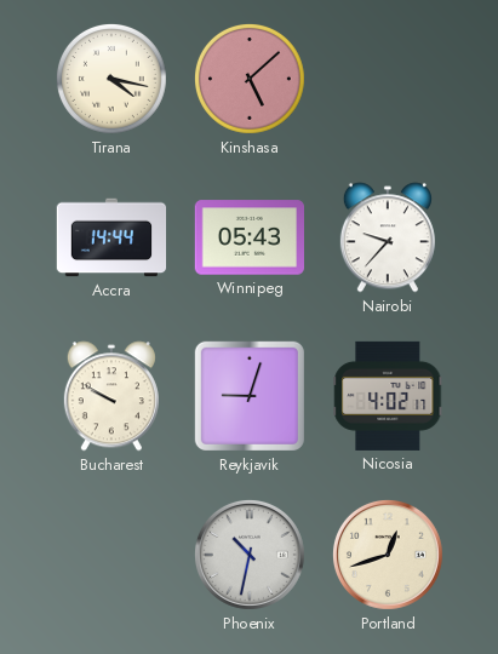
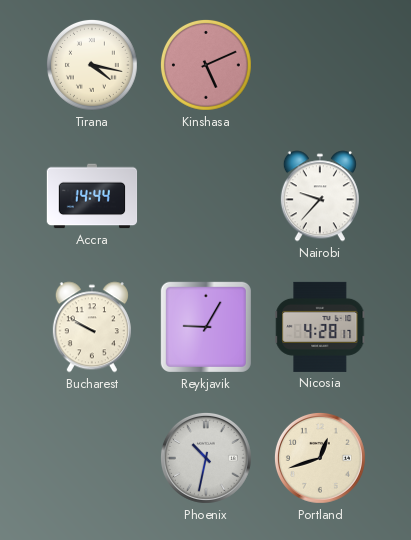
Kinshasa: 5:08 -> 5:11
Winnipeg: 05:43 -> none
Reykjavik: 9:03 -> 9:05
Nicosia: 4:02 -> 4:28
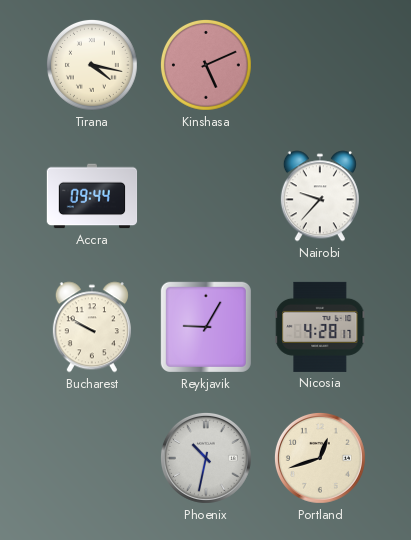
Accra: 14:44 -> 09:44
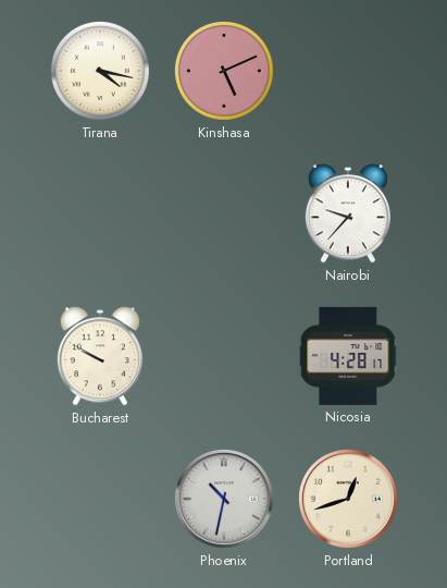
Accra: 09:44 -> none
Reykjavik: 9:05 -> none
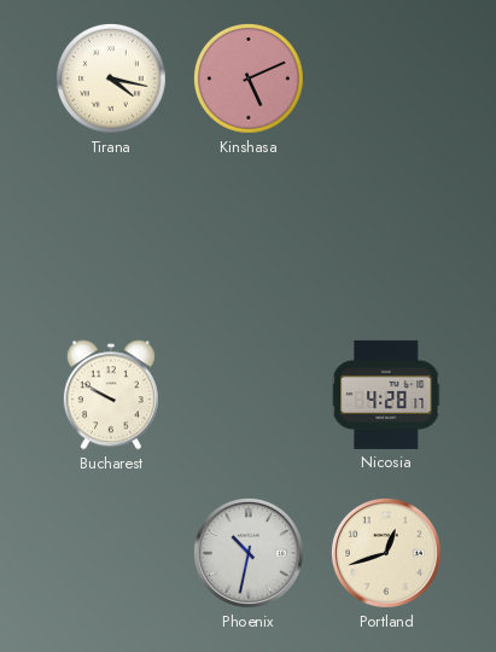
Nairobi: 9:37 -> none
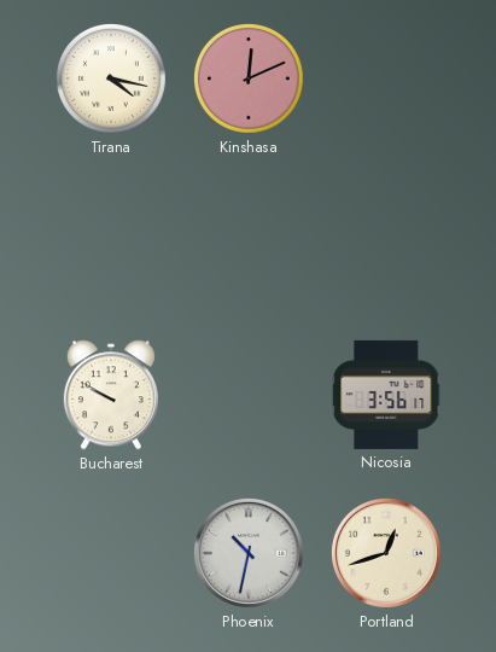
Kinshasa: 5:11 -> 12:11
Nicosia: 4:28 -> 3:56
